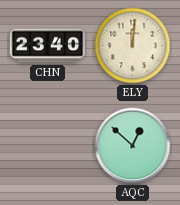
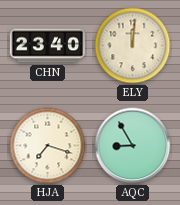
HJA: none -> 7:18
AQC: 12:52 -> 8:55
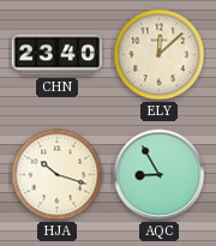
ELY: 12:01 -> 12:08
HJA: 7:18 -> 10:18
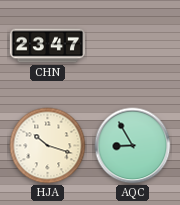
CHN: 23:40 -> 23:47
ELY: 12:08 -> none
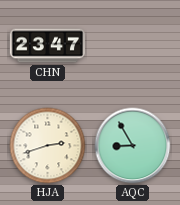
HJA: 10:18 -> 2:42
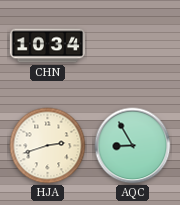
CHN: 23:47 -> 10:34
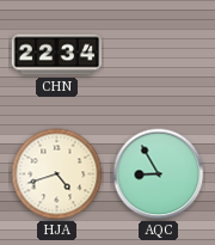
CHN: 10:34 -> 22:34
HJA: 2:42 -> 4:42
